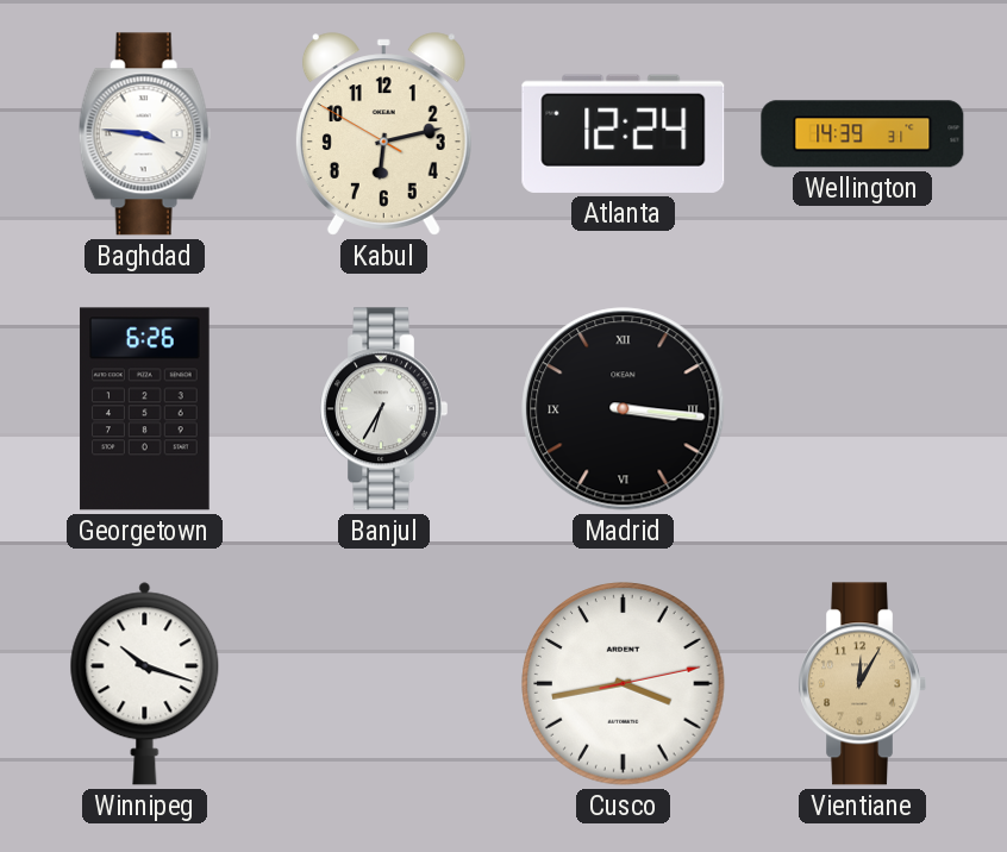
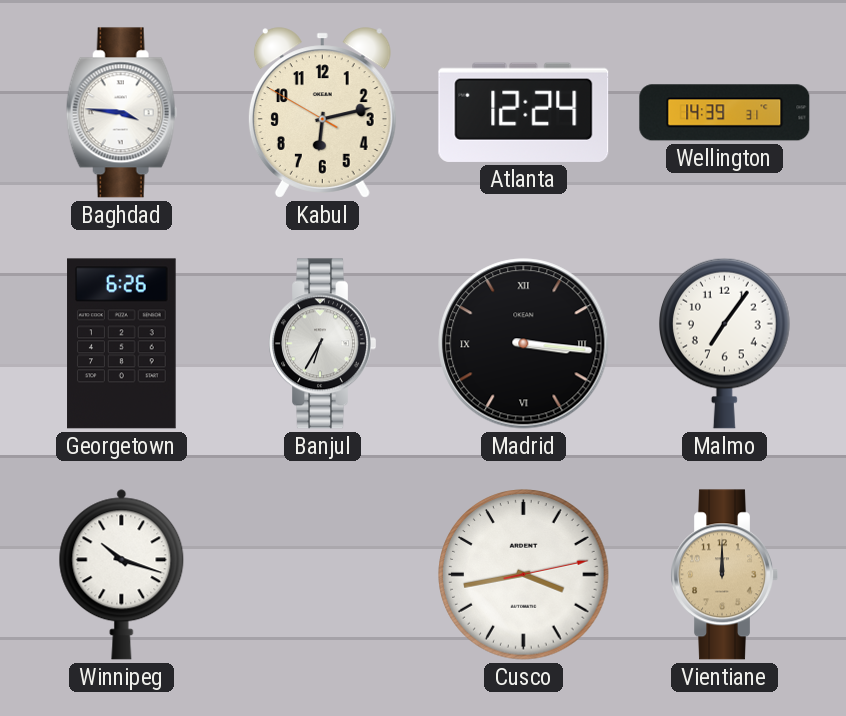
Malmo: none -> 7:06
Vientiane: 12:05 -> 12:00
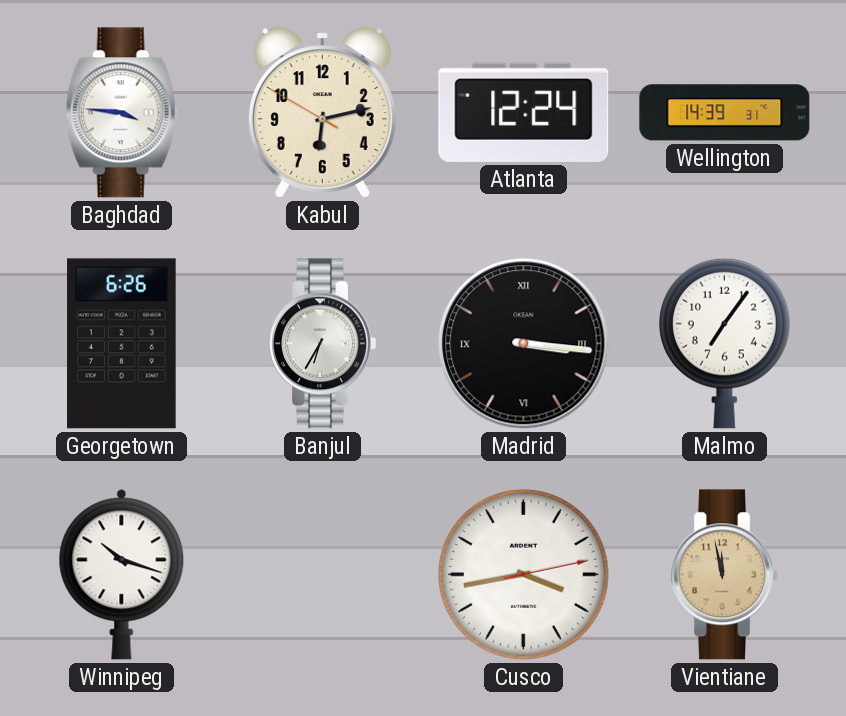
Vientiane: 12:00 -> 11:58
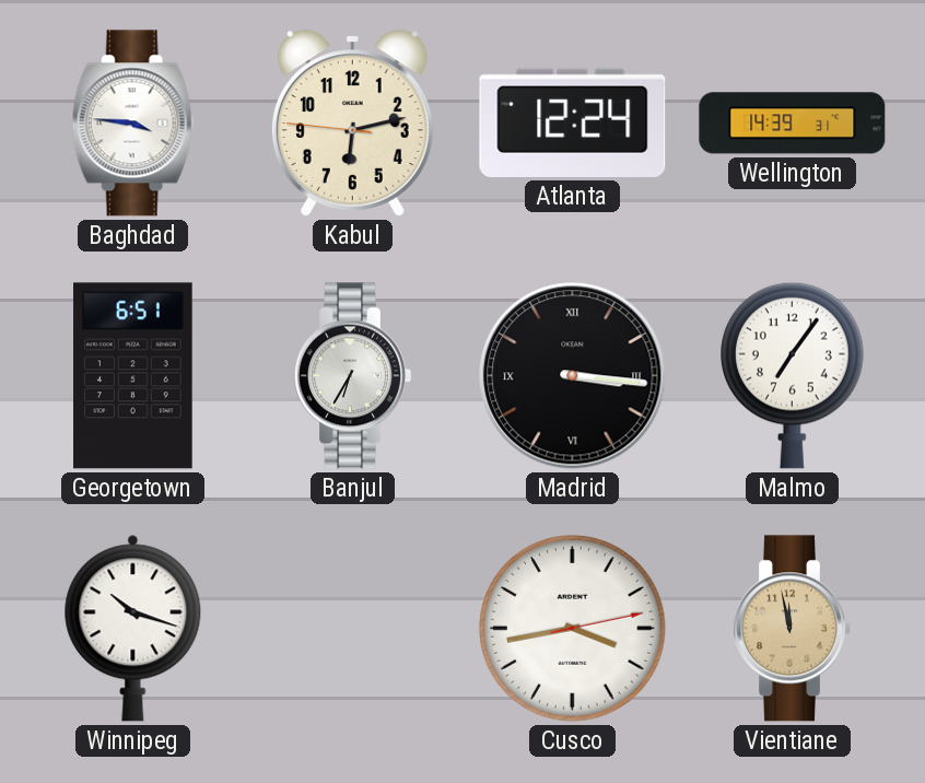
Kabul: 6:12:50 -> 6:12:46
Georgetown: 6:26 -> 6:51
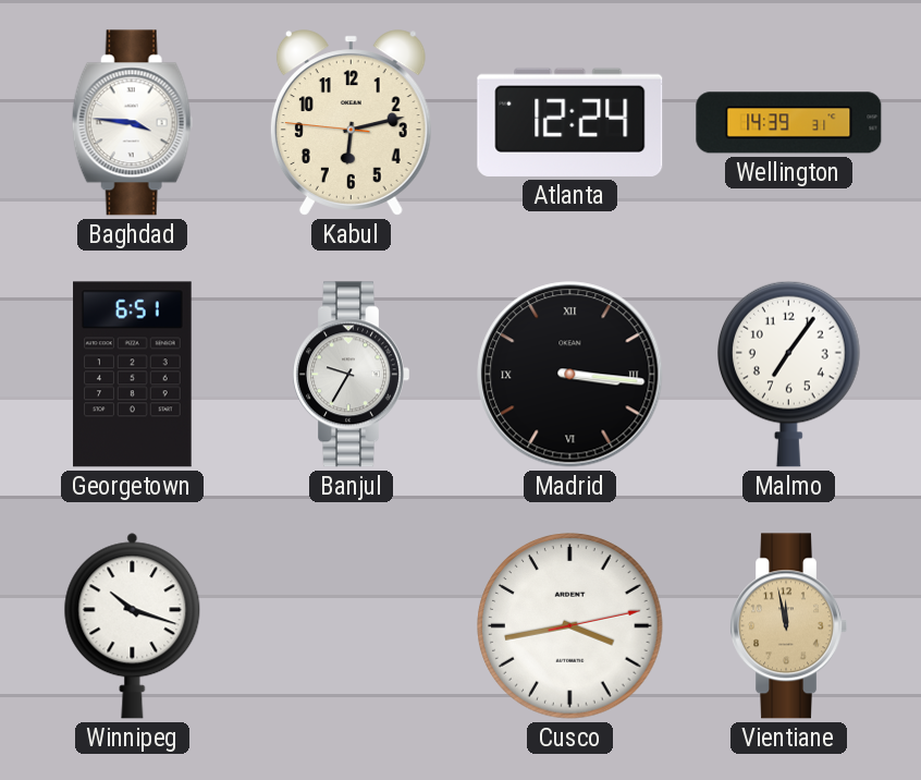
Banjul: 6:35 -> 9:35
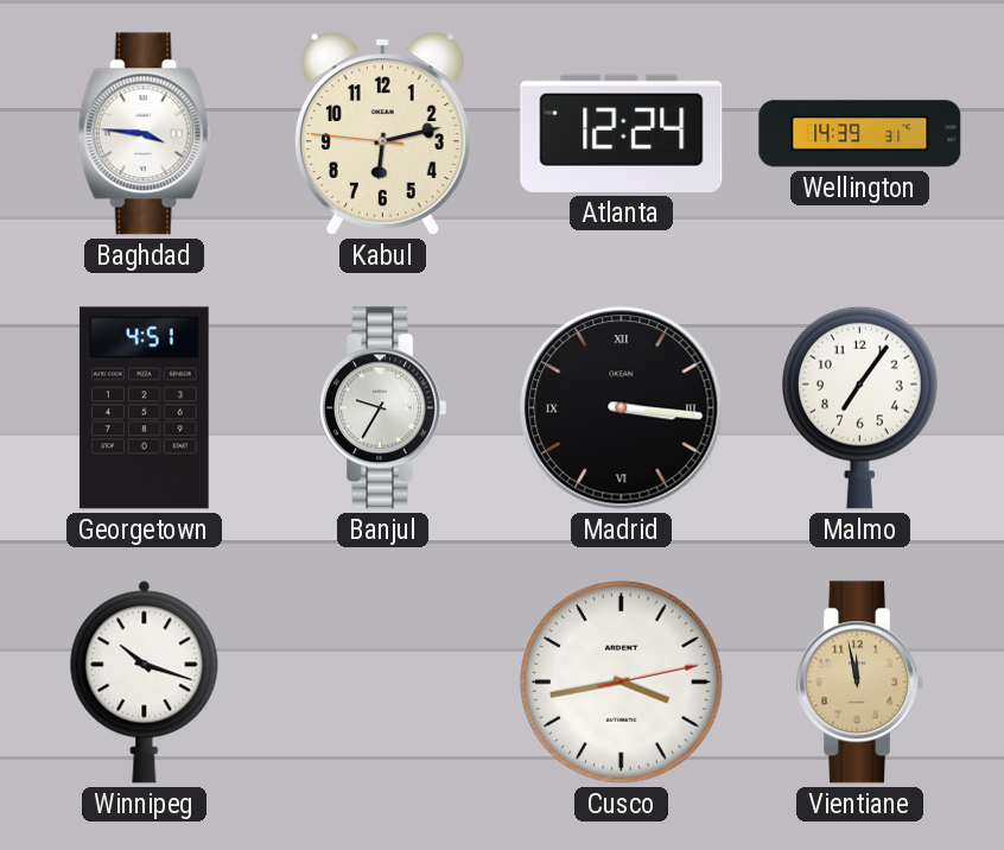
Georgetown: 6:51 -> 4:51
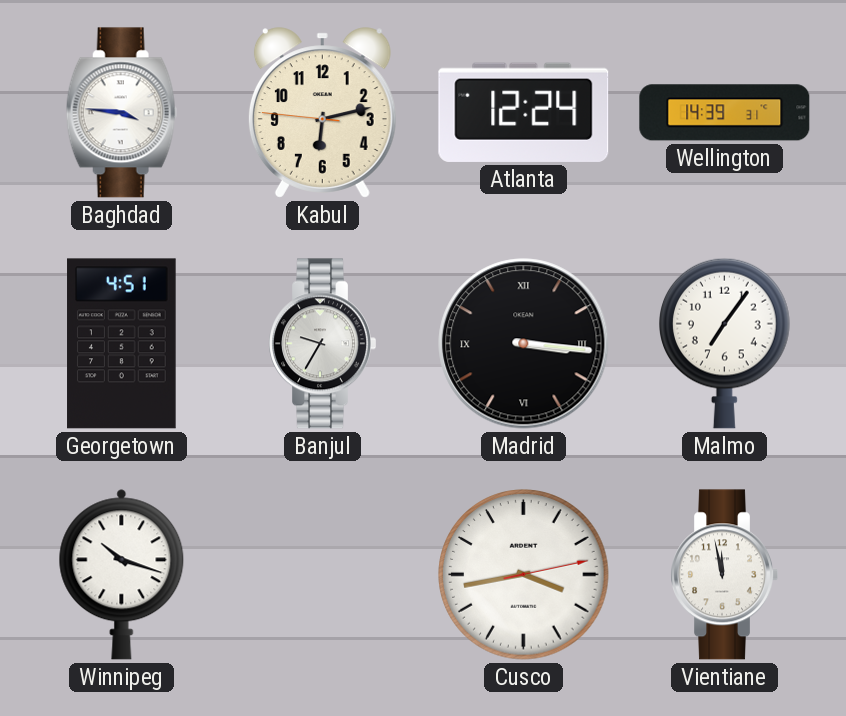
Vientiane dial: champagne -> white
